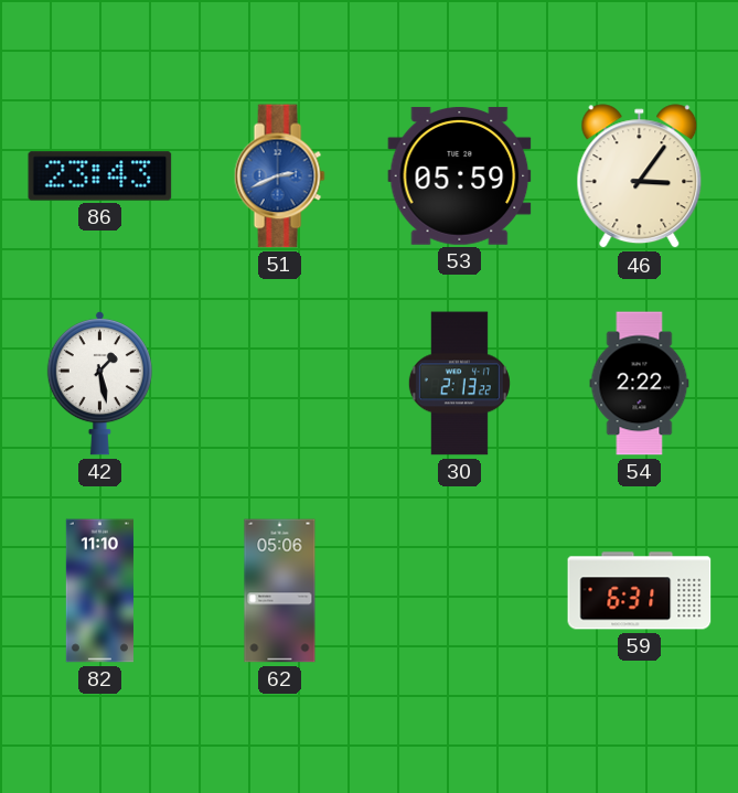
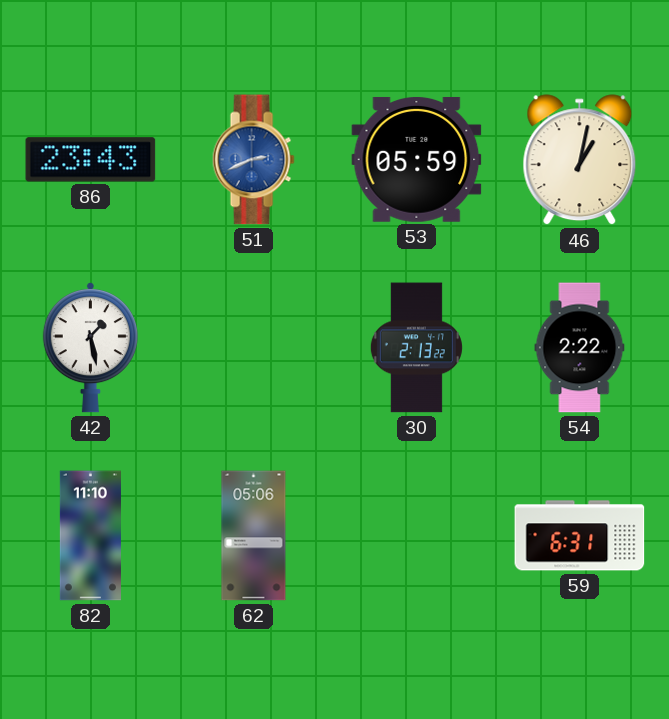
46: 3:06 -> 1:02
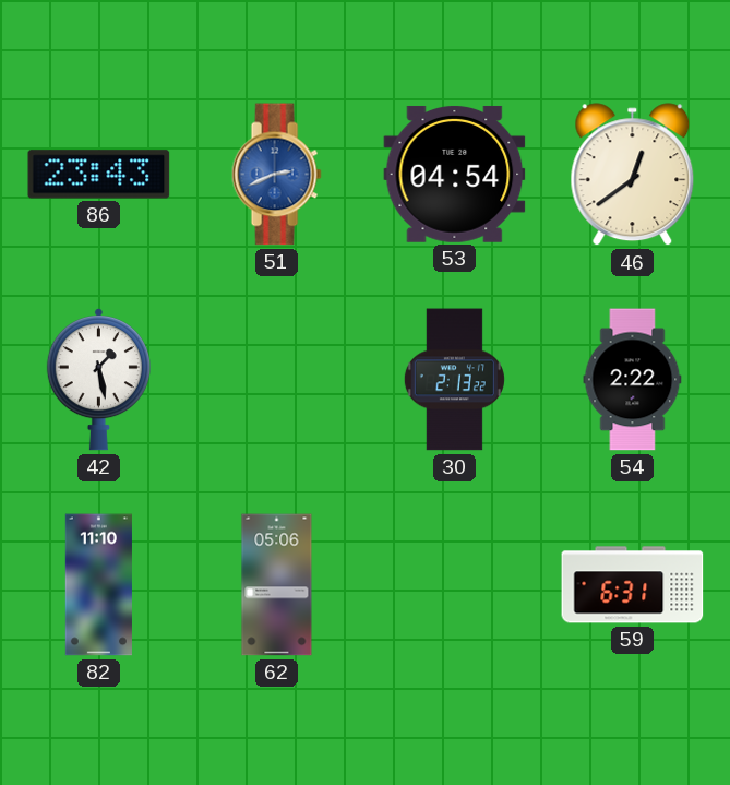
53: 05:59 -> 04:54
46: 1:02 -> 12:39
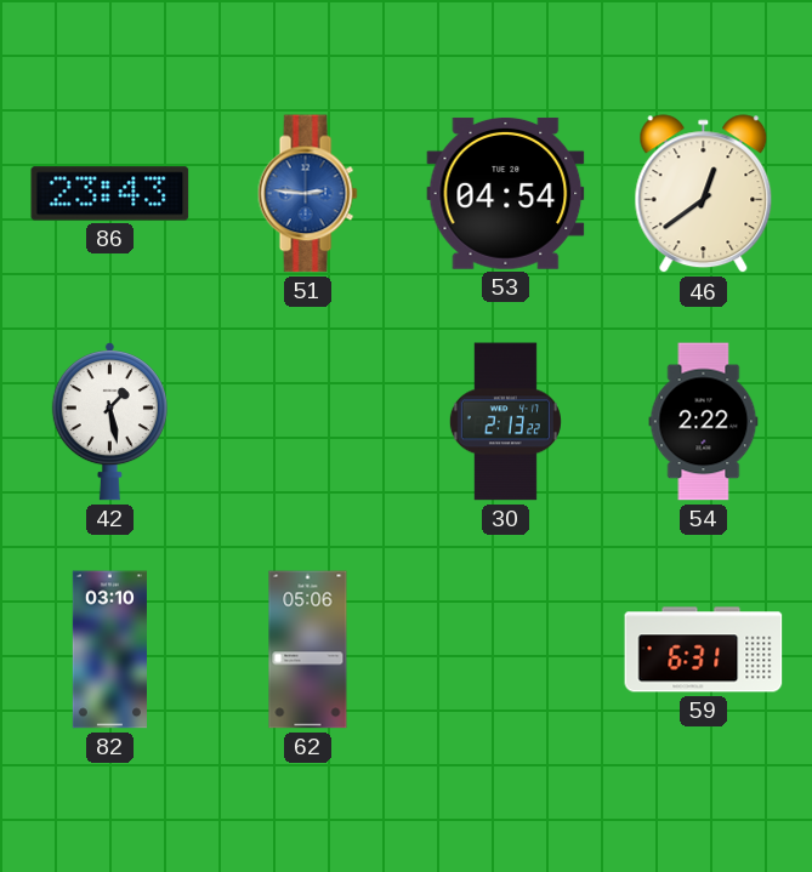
51: 2:41 -> 2:46
82: 11:10 -> 03:10
